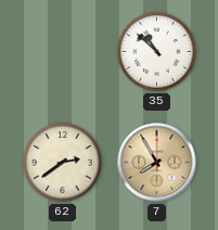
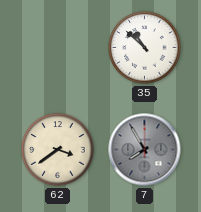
62: 2:39 -> 3:39
7 dial: champagne -> grey
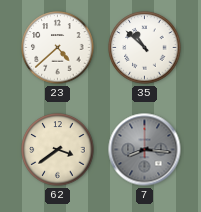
23: none -> 4:38
7: 7:55 -> 8:16
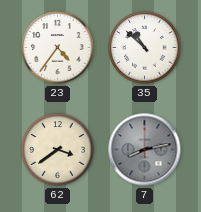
23: 4:38 -> 4:36
7: 8:16 -> 8:13
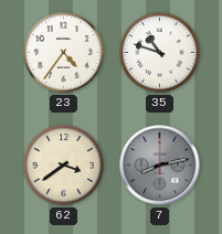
35: 10:52 -> 10:48
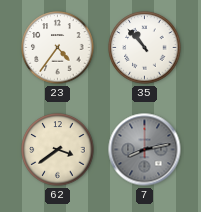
35: 10:48 -> 10:53
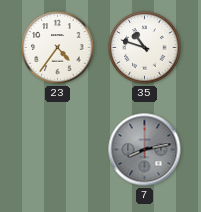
35: 10:53 -> 10:48
62: 3:39 -> none
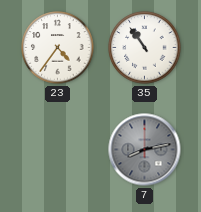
35: 10:48 -> 10:54
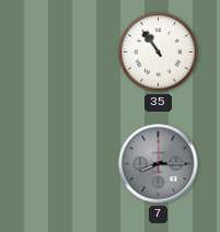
23: 4:36 -> none
7: 8:13 -> 8:15
